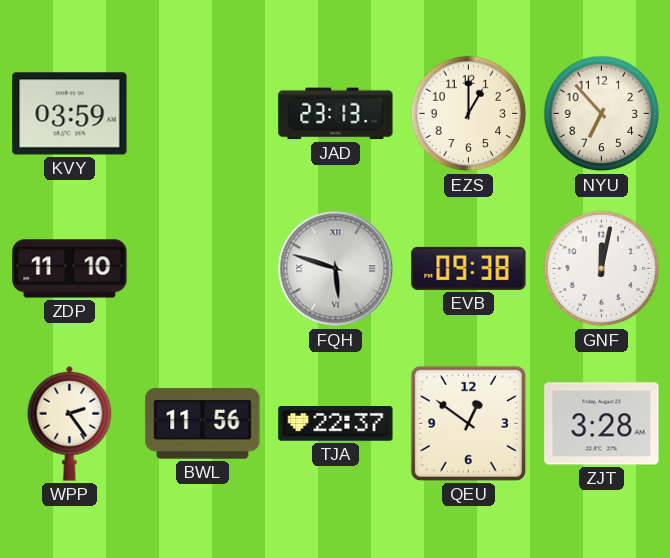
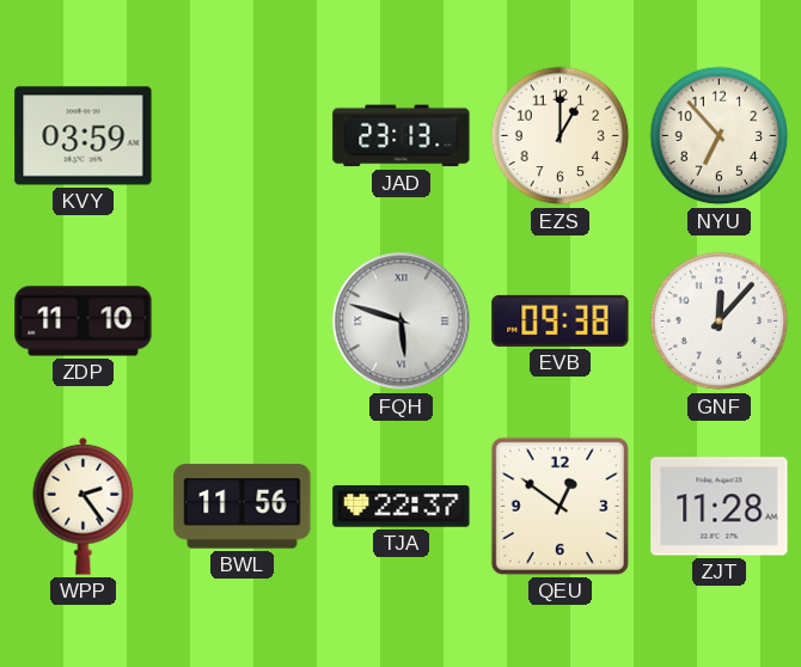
GNF: 12:02 -> 12:07
ZJT: 3:28 -> 11:28
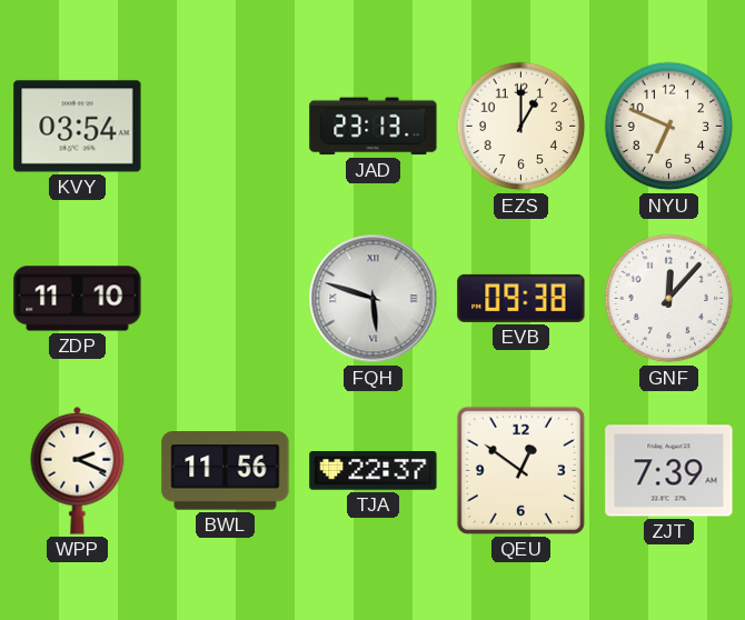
KVY: 03:59 -> 03:54
NYU: 6:53 -> 6:49
WPP: 2:24 -> 2:19
ZJT: 11:28 -> 7:39
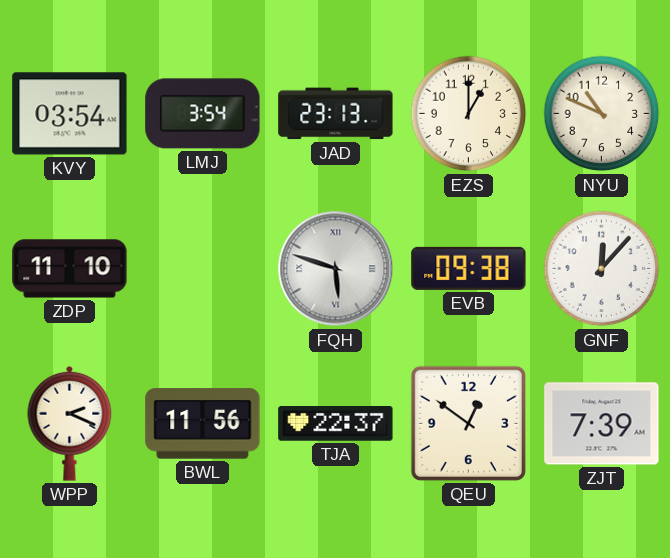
LMJ: none -> 3:54
NYU: 6:49 -> 10:49
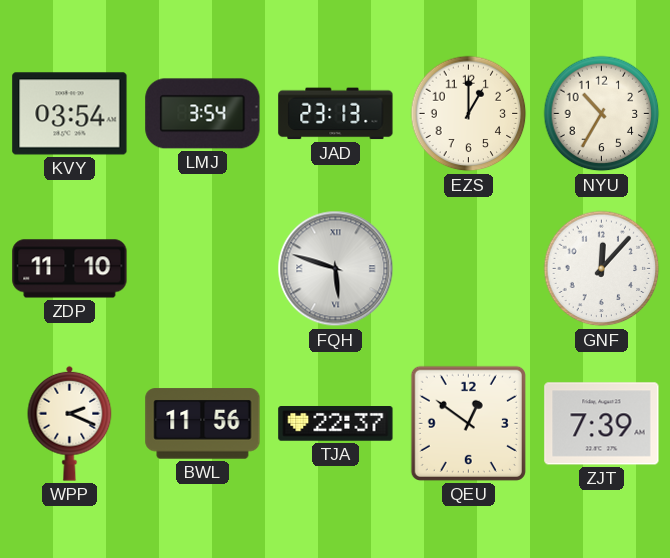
NYU: 10:49 -> 10:35
EVB: 09:38 -> none
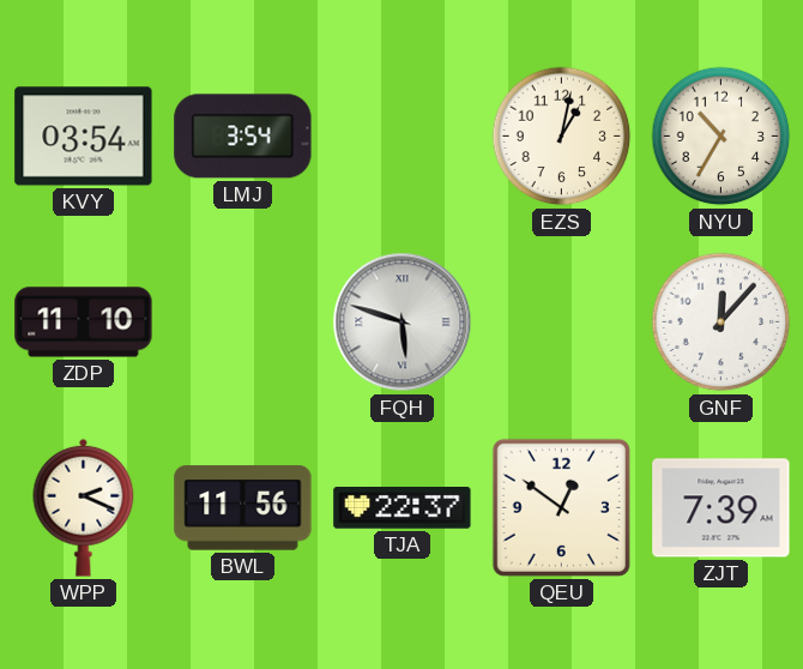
JAD: 23:13 -> none
EZS: 1:00 -> 1:02
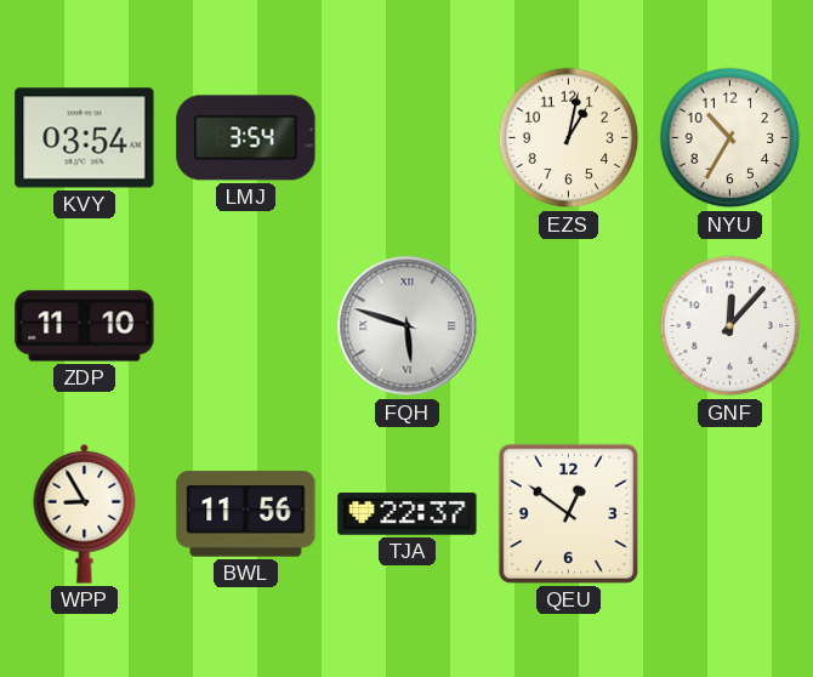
WPP: 2:19 -> 8:55
ZJT: 7:39 -> none
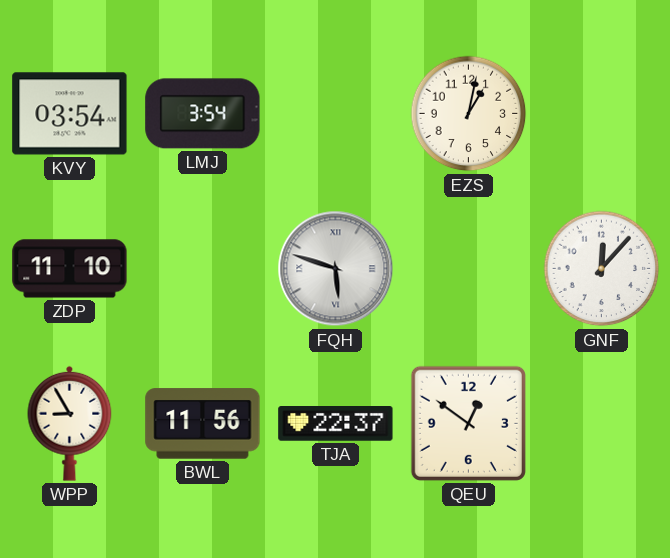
NYU: 10:35 -> none
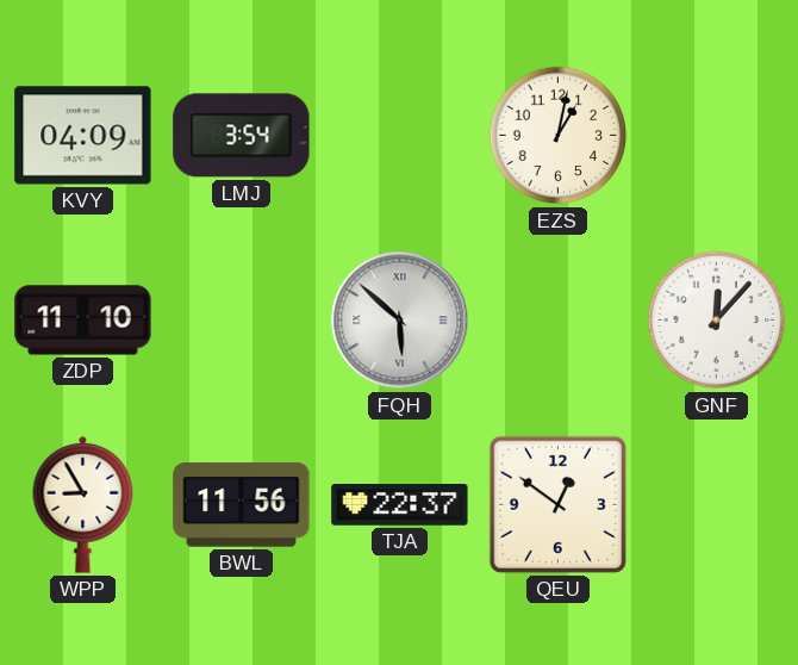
KVY: 03:54 -> 04:09
FQH: 5:48 -> 5:52
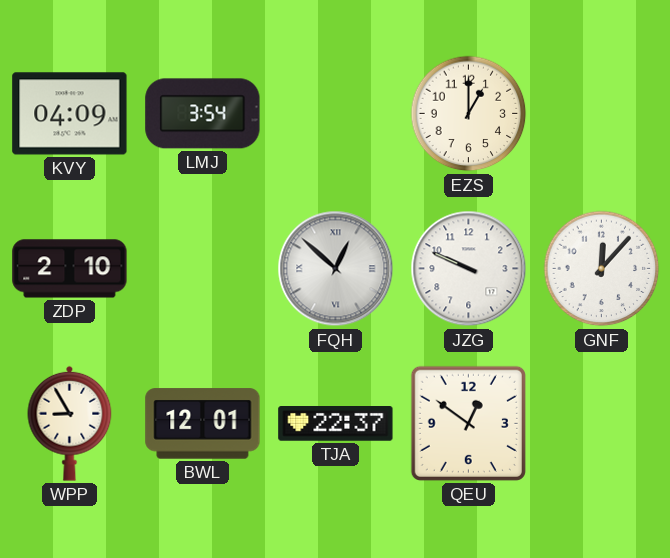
EZS: 1:02 -> 1:00
ZDP: 11:10 -> 2:10
FQH: 5:52 -> 12:52
JZG: none -> 9:49
BWL: 11:56 -> 12:01
